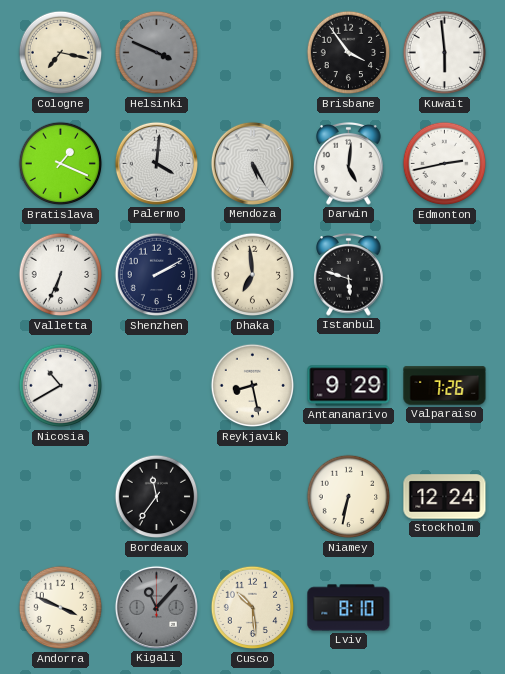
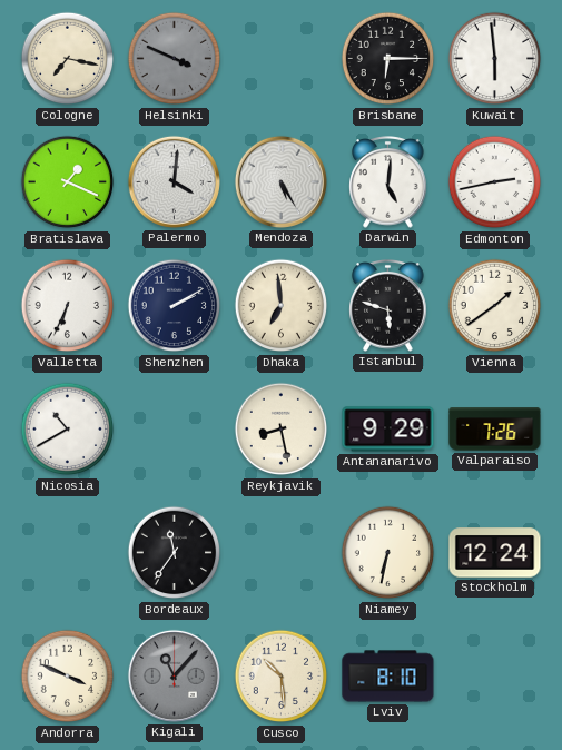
Brisbane: 3:54 -> 6:15
Vienna: none -> 1:39
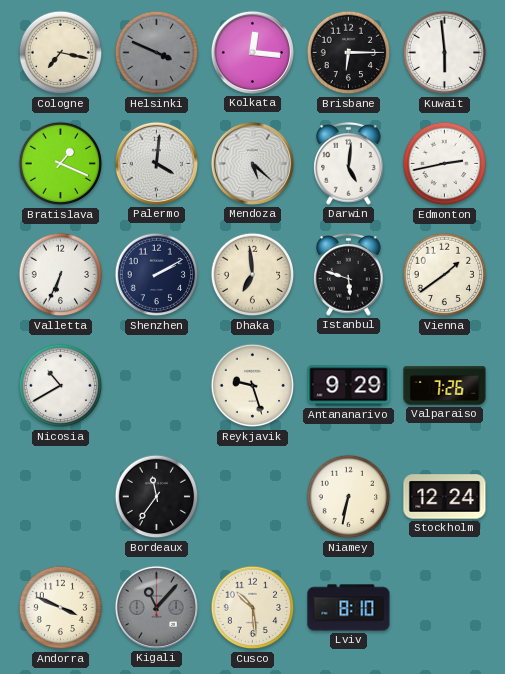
Kolkata: none -> 12:16
Mendoza: 5:25 -> 5:22
Reykjavik: 8:28 -> 9:27
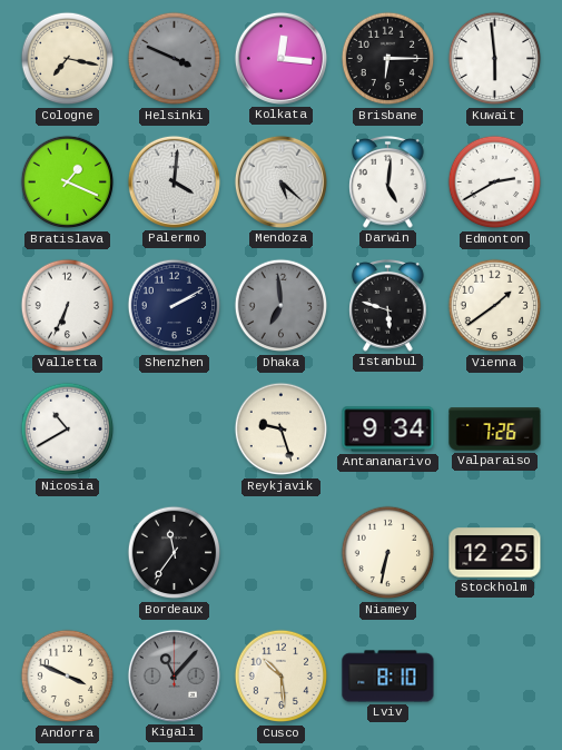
Edmonton: 2:43 -> 2:40
Dhaka dial: cream -> grey
Antananarivo: 9:29 -> 9:34
Stockholm: 12:24 -> 12:25
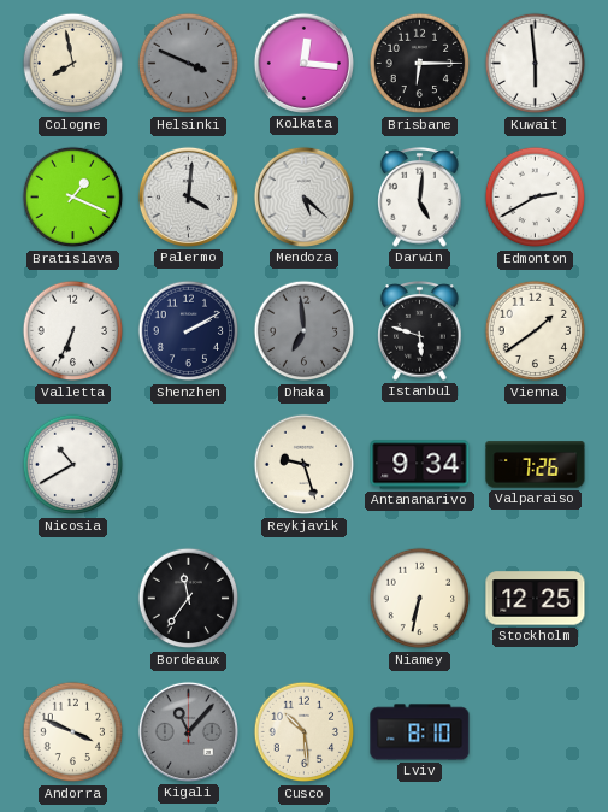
Cologne: 7:17 -> 7:58
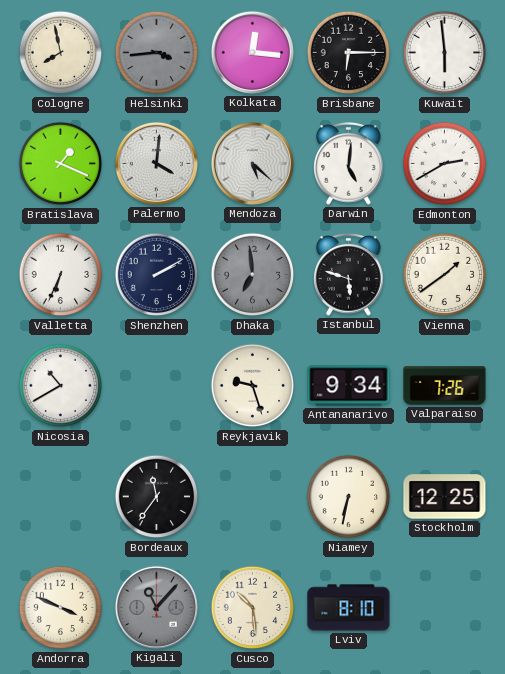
Helsinki: 3:49 -> 3:44
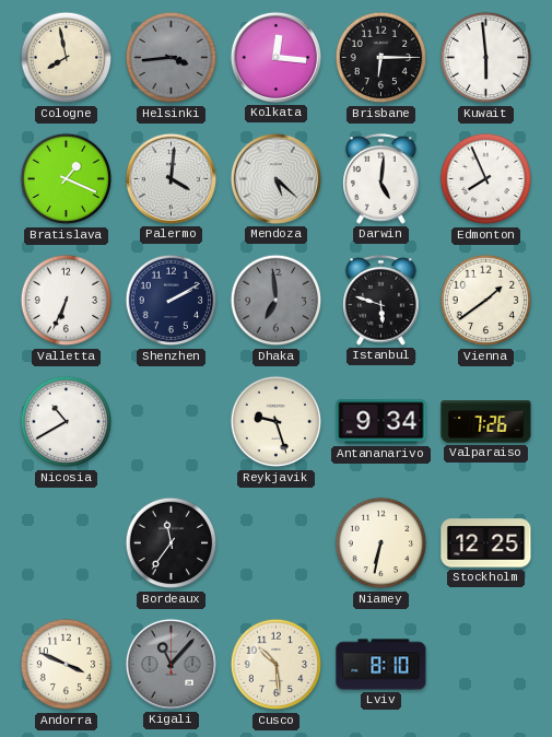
Edmonton: 2:40 -> 7:56
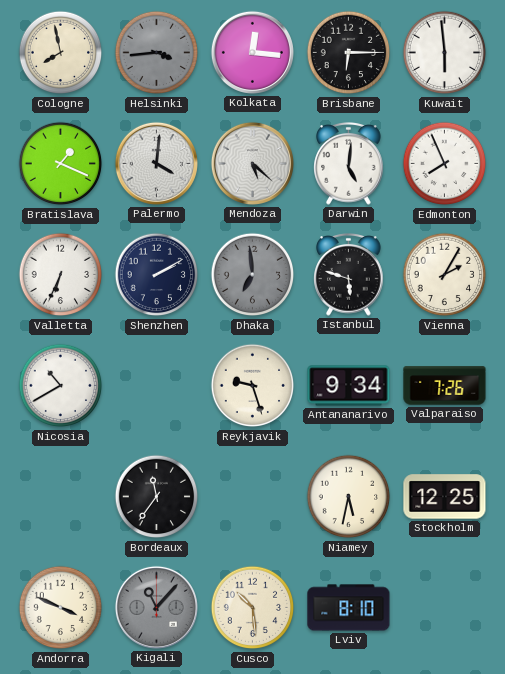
Vienna: 1:39 -> 2:05
Niamey: 6:32 -> 5:32
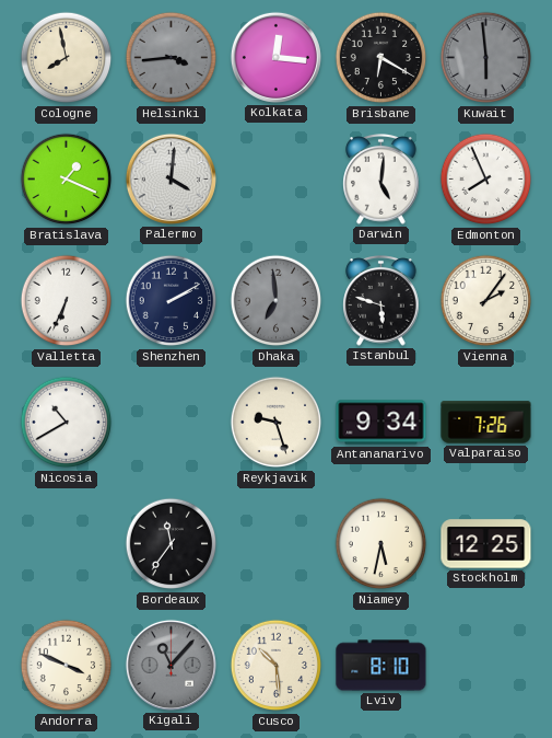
Brisbane: 6:15 -> 6:20
Kuwait dial: white -> grey
Mendoza: 5:22 -> none
Vienna: 2:05 -> 2:06
